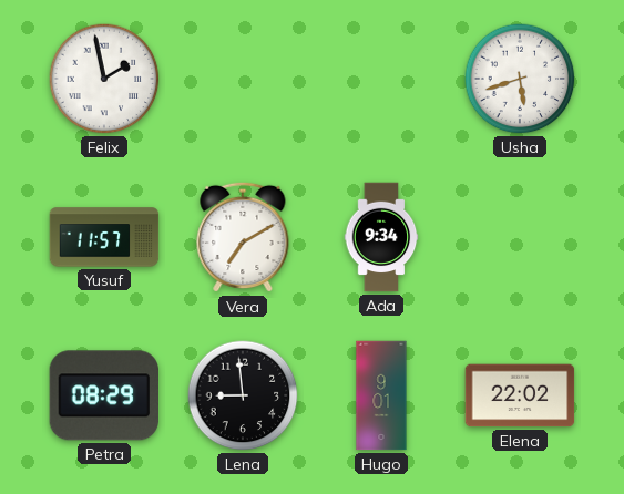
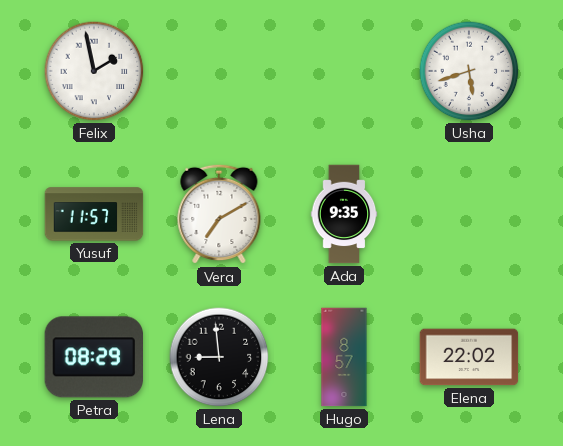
Ada: 9:34 -> 9:35
Hugo: 9:01 -> 8:57
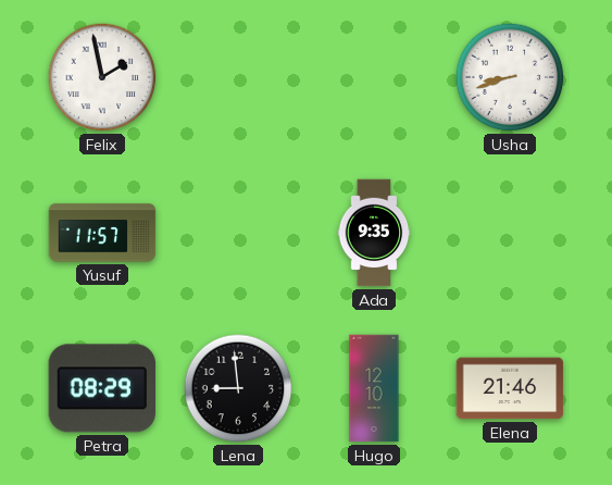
Usha: 5:42 -> 8:42
Vera: 7:10 -> none
Hugo: 8:57 -> 12:10
Elena: 22:02 -> 21:46
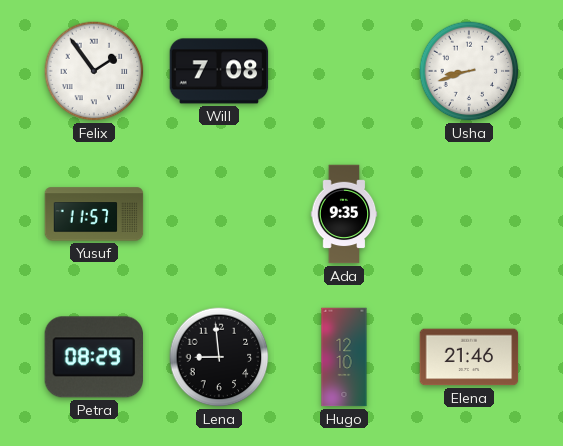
Felix: 1:58 -> 1:54
Will: none -> 7:08
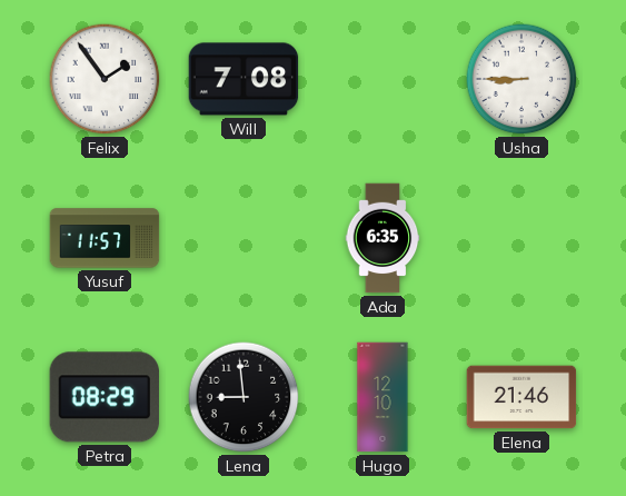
Usha: 8:42 -> 8:45
Ada: 9:35 -> 6:35
